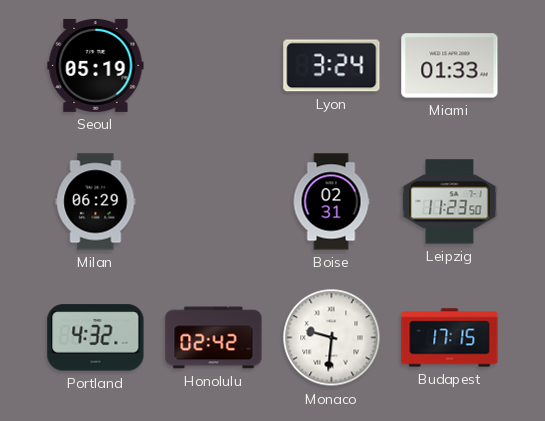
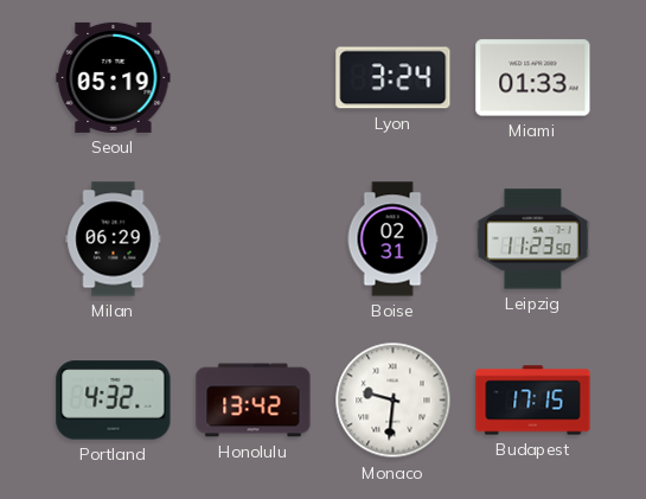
Honolulu: 02:42 -> 13:42
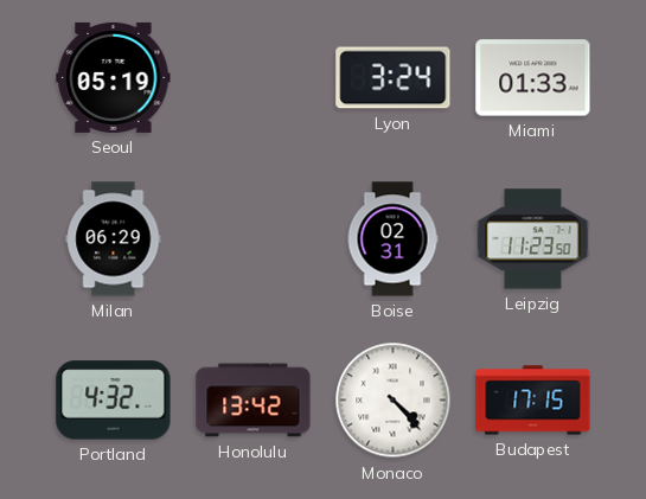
Monaco: 9:31 -> 4:23
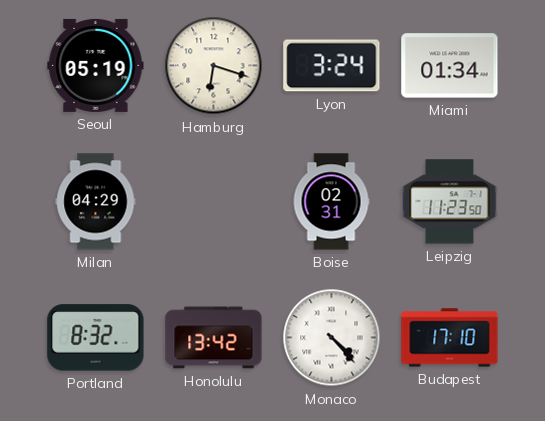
Hamburg: none -> 6:18
Miami: 01:33 -> 01:34
Milan: 06:29 -> 04:29
Portland: 4:32 -> 8:32
Budapest: 17:15 -> 17:10
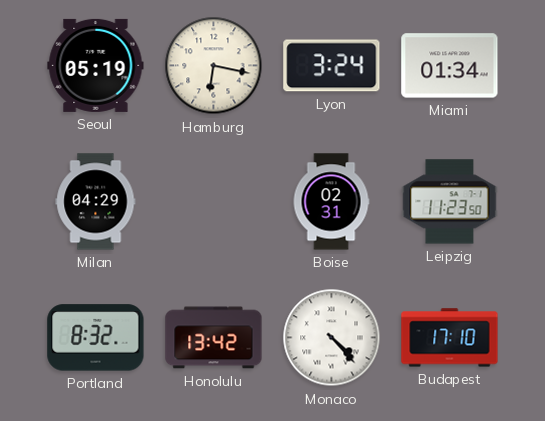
Hamburg: 6:18 -> 6:17
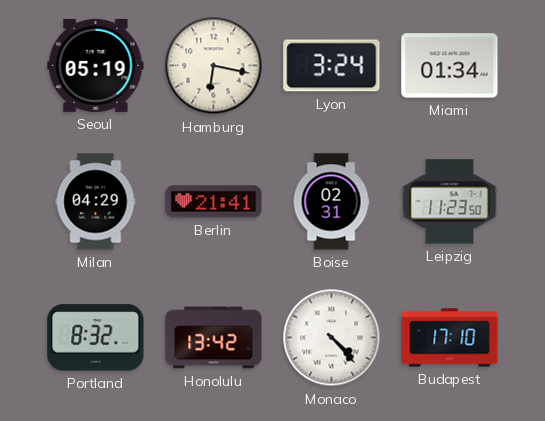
Berlin: none -> 21:41
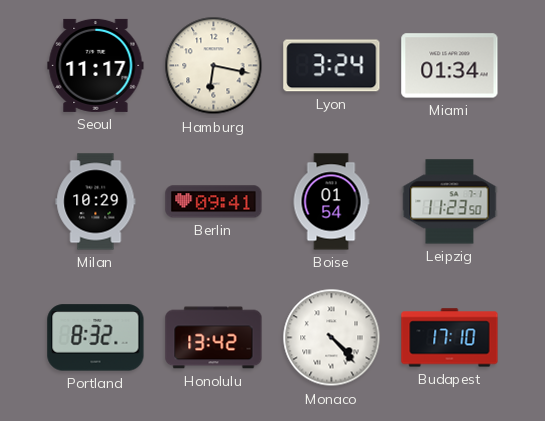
Seoul: 05:19 -> 11:17
Milan: 04:29 -> 10:29
Berlin: 21:41 -> 09:41
Boise: 02:31 -> 01:54
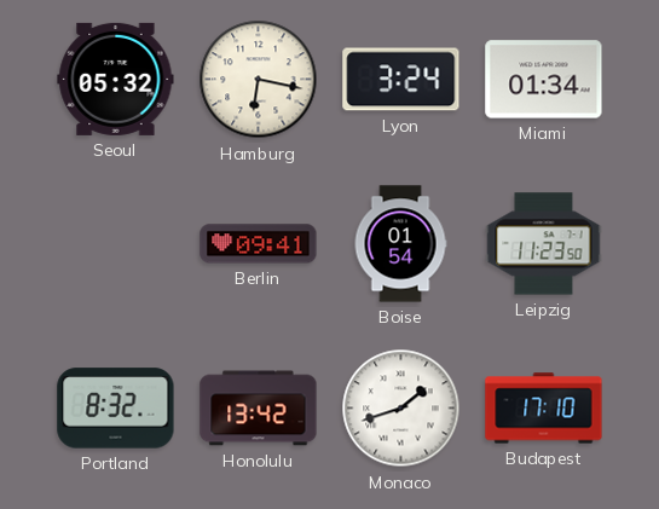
Seoul: 11:17 -> 05:32
Milan: 10:29 -> none
Monaco: 4:23 -> 1:42
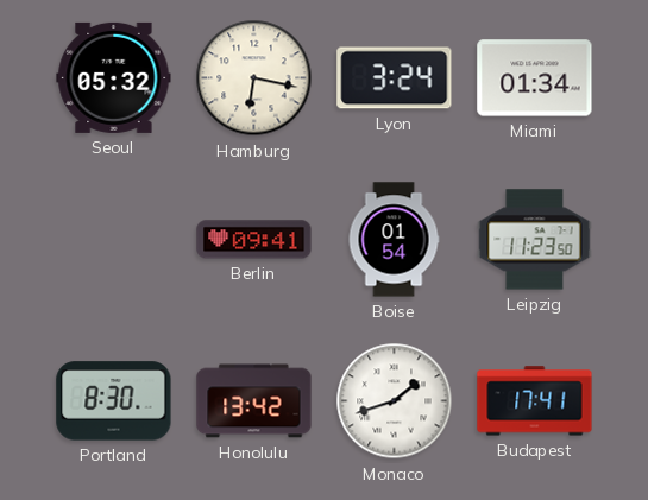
Portland: 8:32 -> 8:30
Budapest: 17:10 -> 17:41
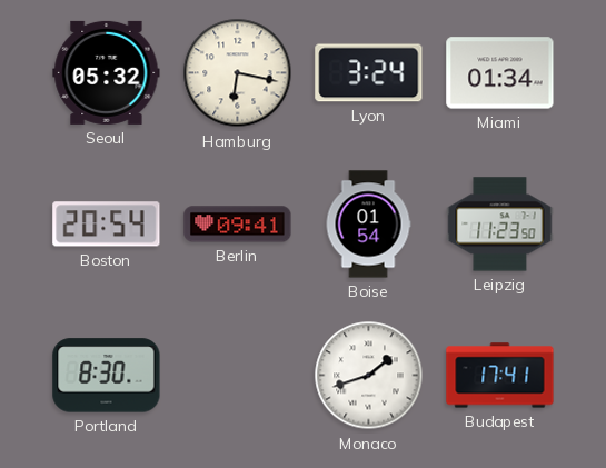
Boston: none -> 20:54
Honolulu: 13:42 -> none
